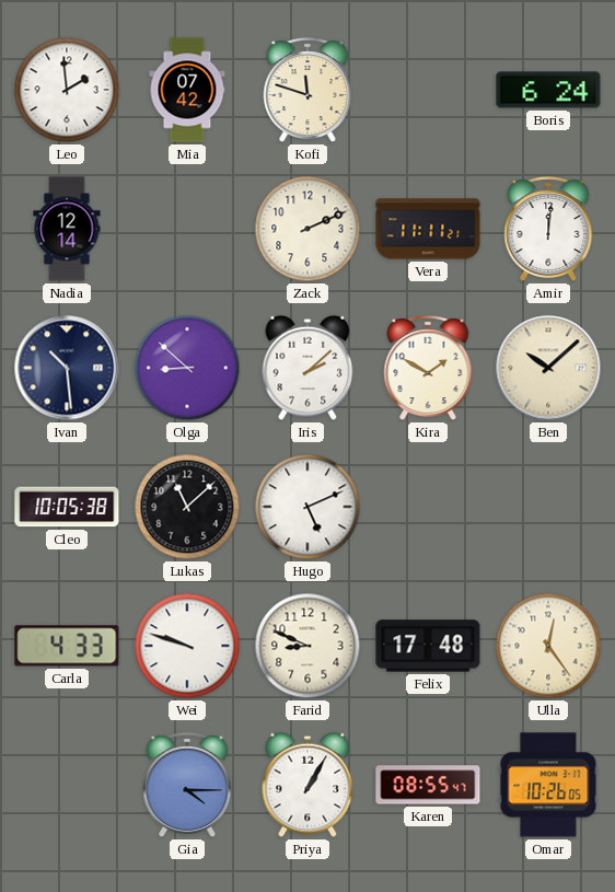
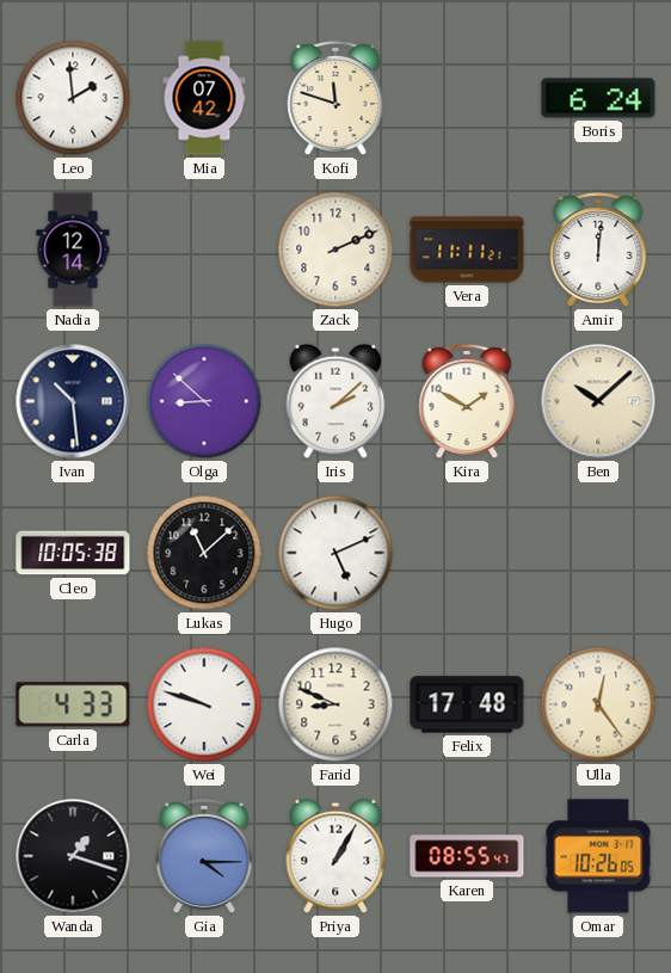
Wanda: none -> 1:18
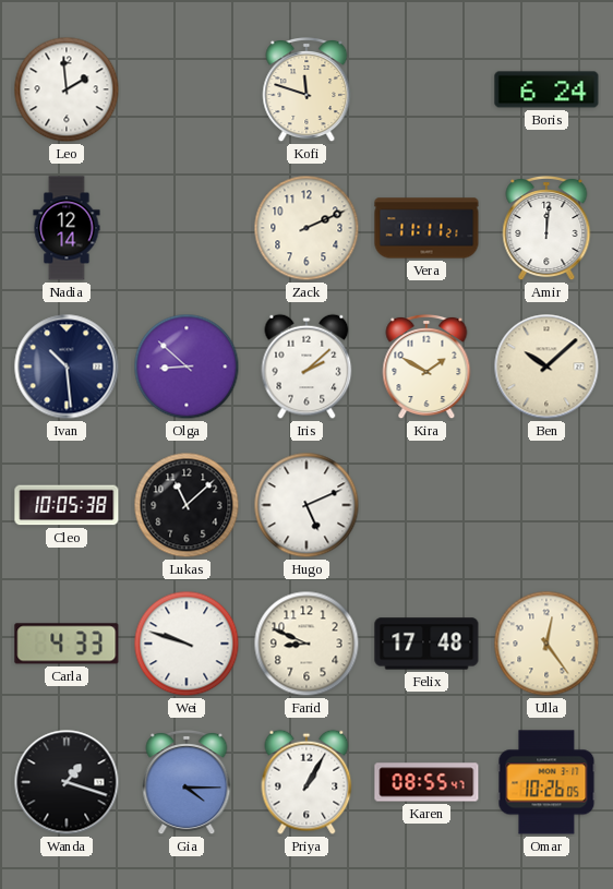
Mia: 07:42 -> none
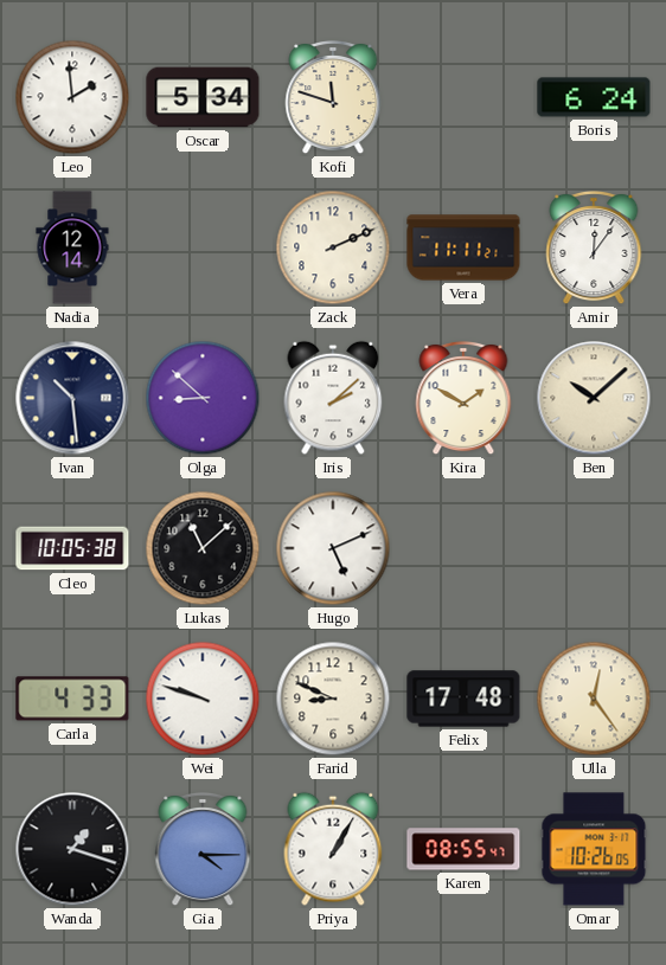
Oscar: none -> 5:34
Amir: 12:01 -> 12:06
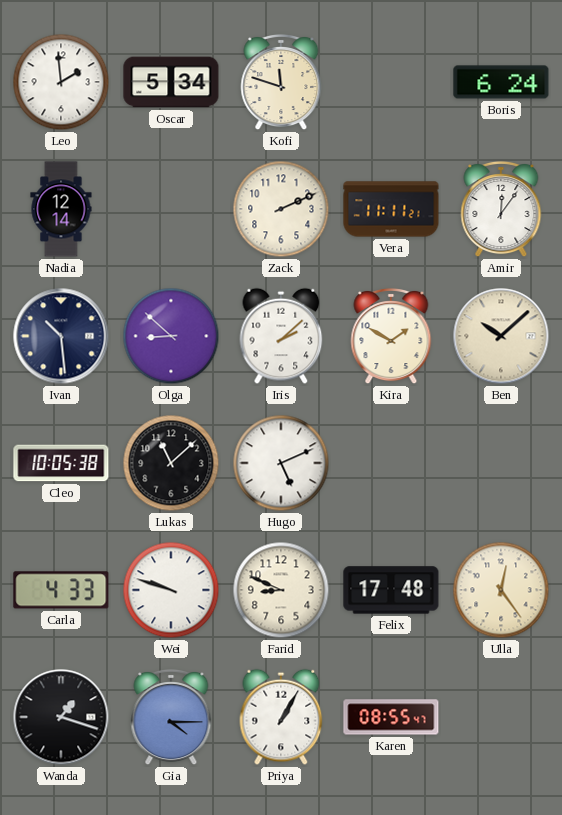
Omar: 10:26 -> none
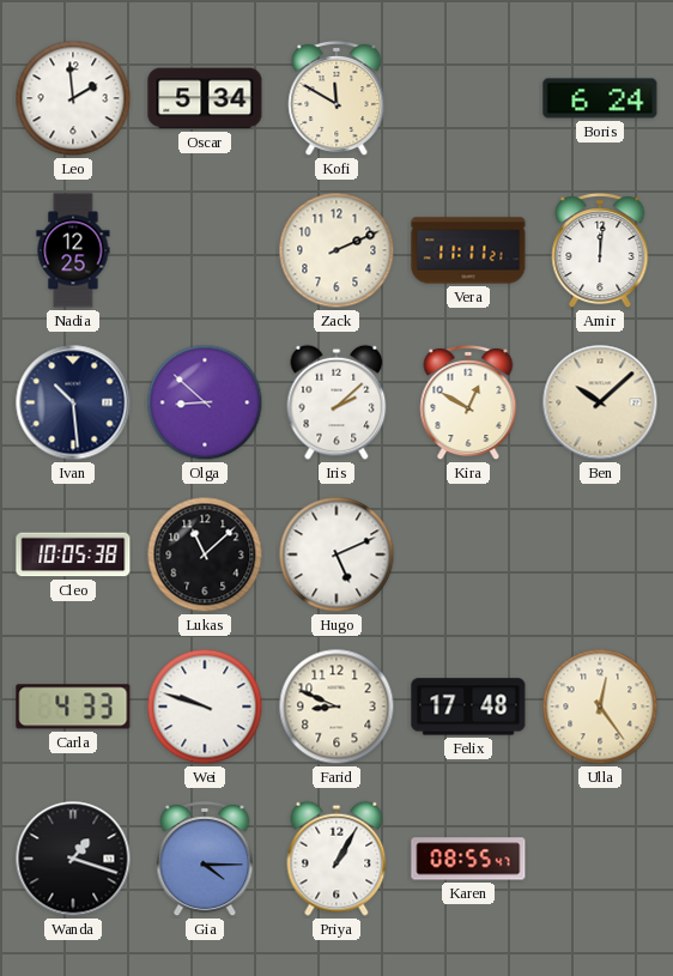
Kofi: 11:48 -> 11:50
Nadia: 12:14 -> 12:25
Amir: 12:06 -> 12:01
Kira: 1:50 -> 12:50
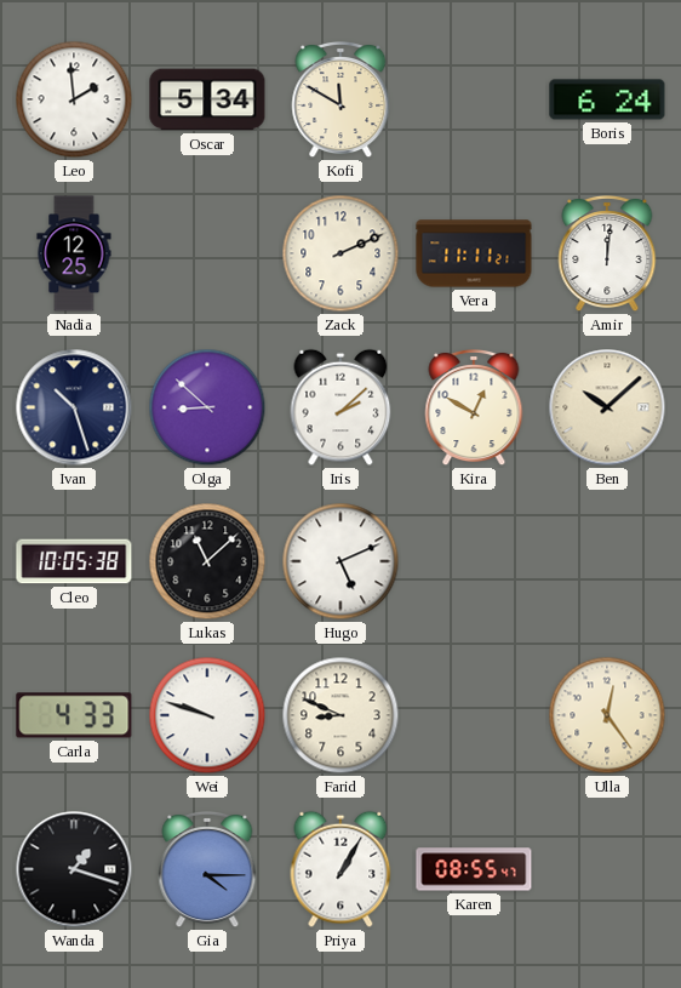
Ivan: 10:29 -> 10:27
Felix: 17:48 -> none
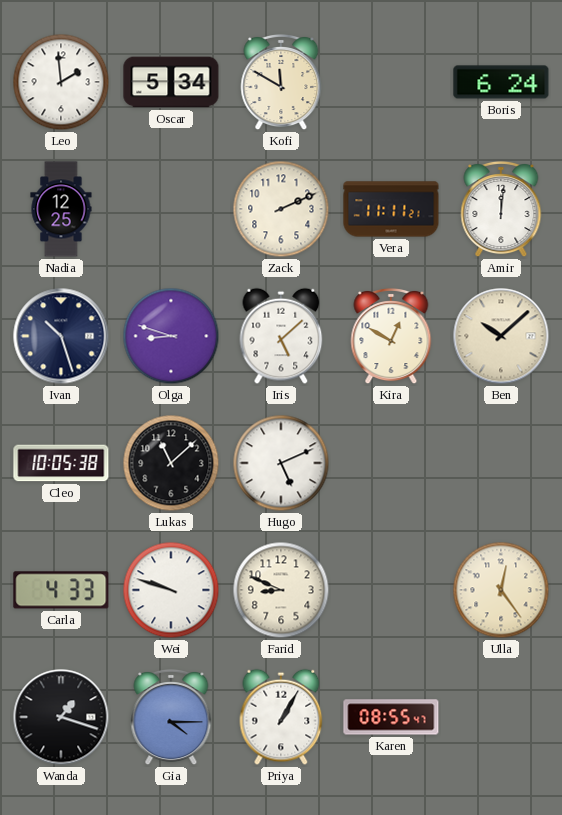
Olga: 8:52 -> 8:48
Iris: 2:08 -> 5:08
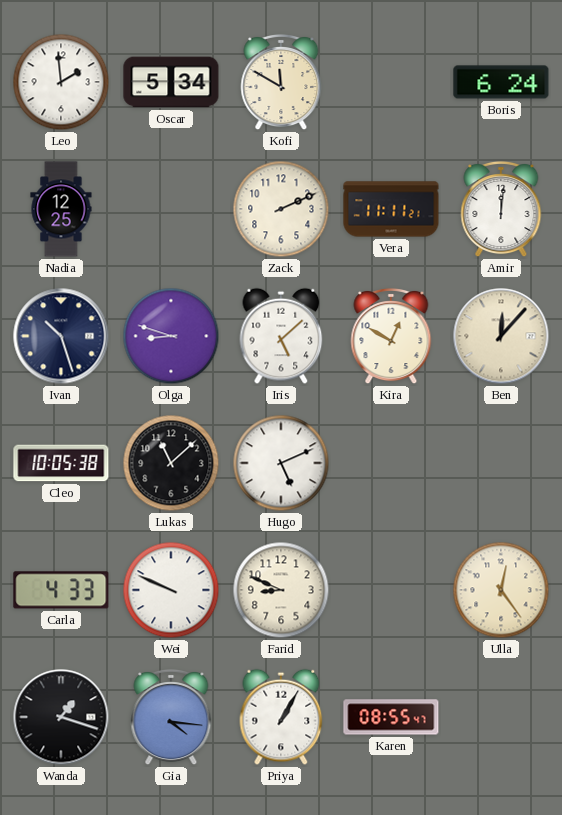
Ben: 10:08 -> 12:07
Wei: 9:48 -> 9:49
Gia: 4:15 -> 4:16
